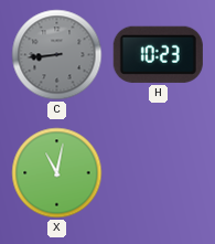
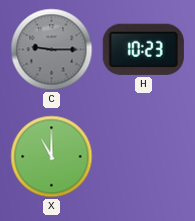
C: 8:44 -> 9:15
X: 11:02 -> 11:00
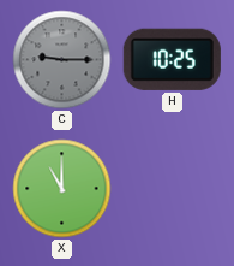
H: 10:23 -> 10:25
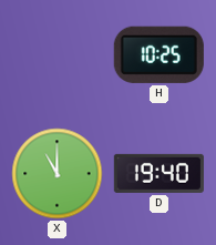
C: 9:15 -> none
D: none -> 19:40
